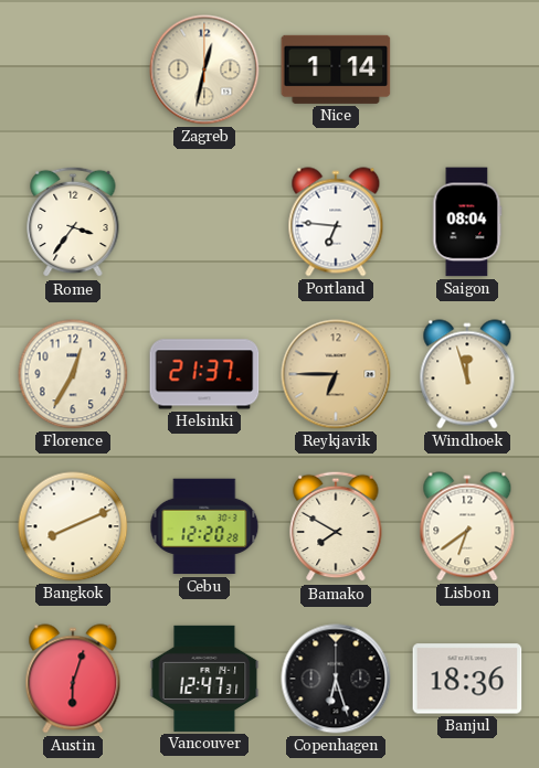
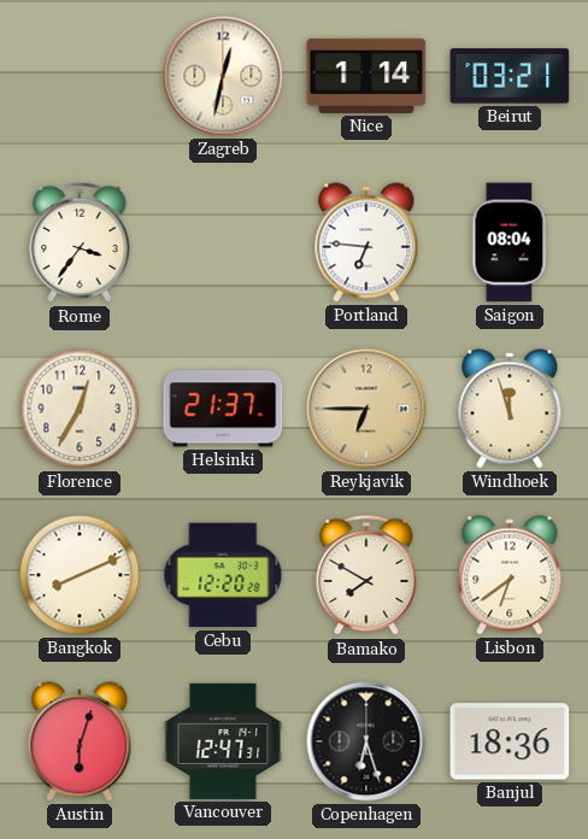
Beirut: none -> 03:21
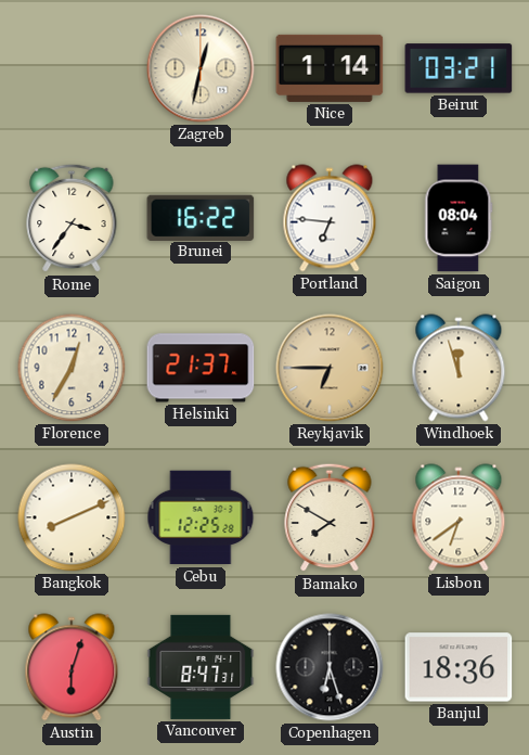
Brunei: none -> 16:22
Cebu: 12:20 -> 12:25
Vancouver: 12:47 -> 8:47
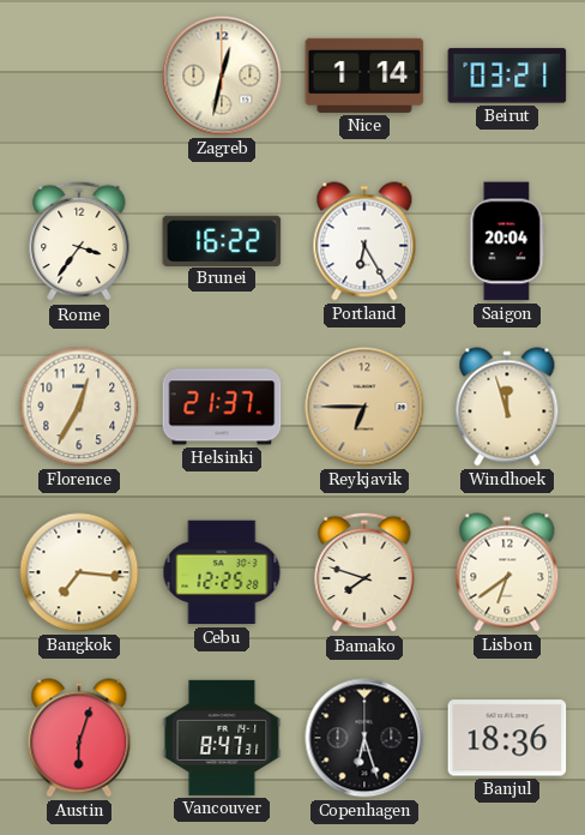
Portland: 6:46 -> 6:25
Saigon: 08:04 -> 20:04
Bangkok: 8:11 -> 7:16
Bamako: 7:50 -> 7:48
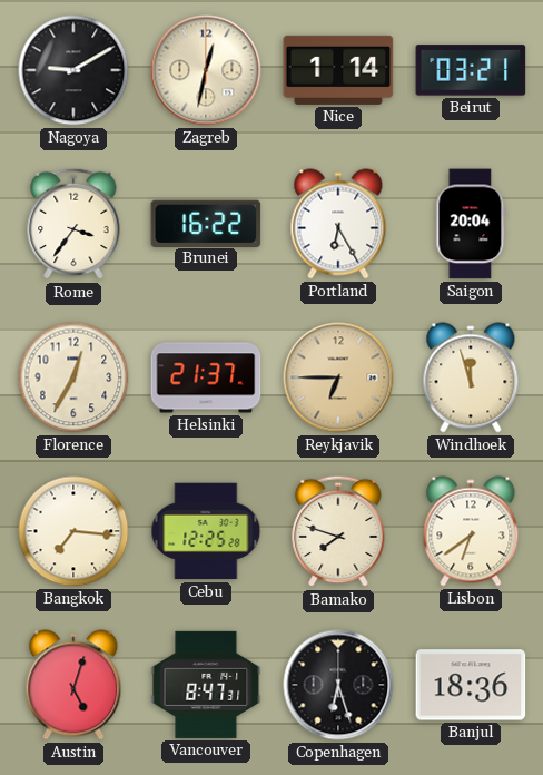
Nagoya: none -> 9:10
Austin: 6:03 -> 5:03
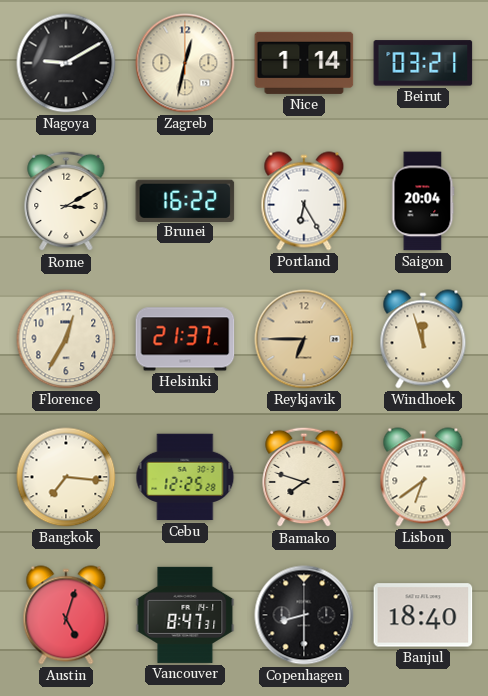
Rome: 3:36 -> 3:10
Copenhagen: 6:27 -> 8:30
Banjul: 18:36 -> 18:40
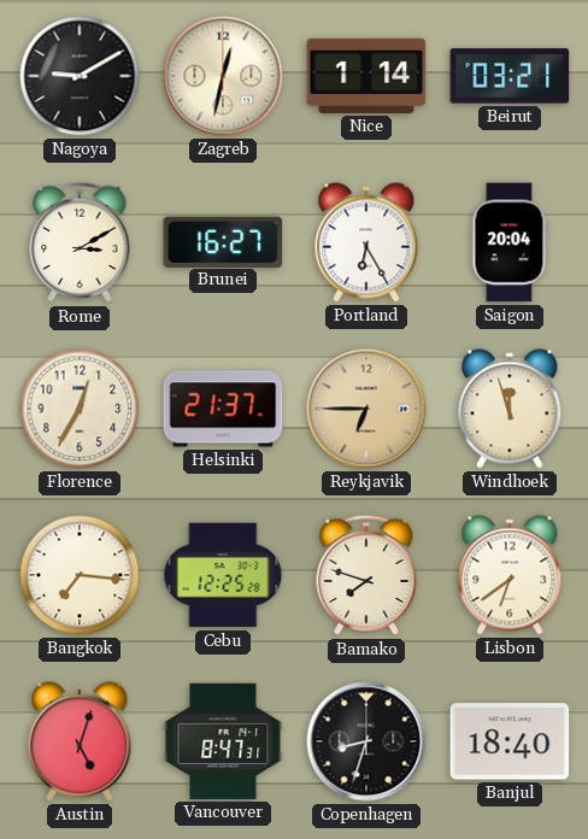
Brunei: 16:22 -> 16:27
Copenhagen: 8:30 -> 8:33
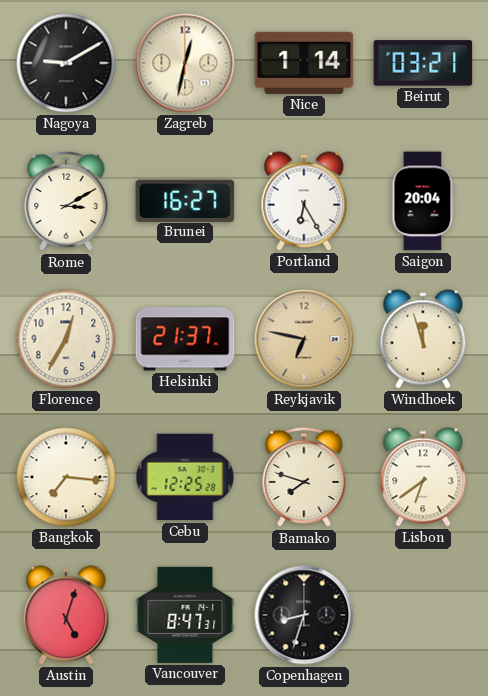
Reykjavik: 6:45 -> 6:47
Banjul: 18:40 -> none
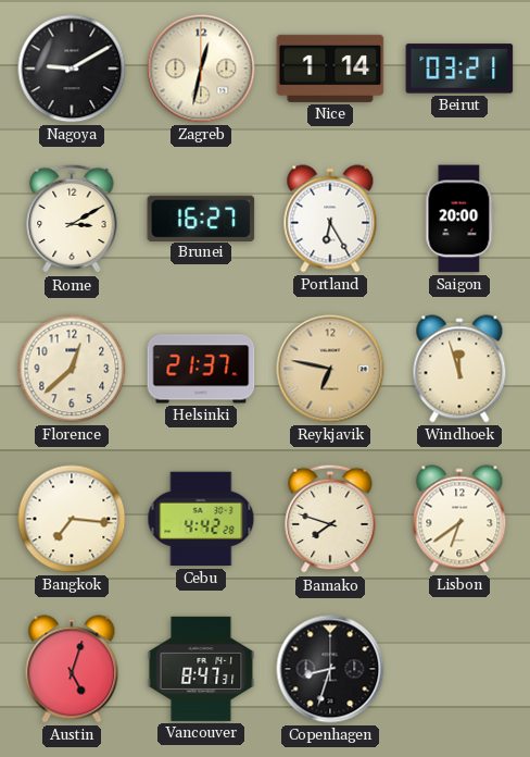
Saigon: 20:04 -> 20:00
Florence: 12:35 -> 12:38
Cebu: 12:25 -> 4:42
